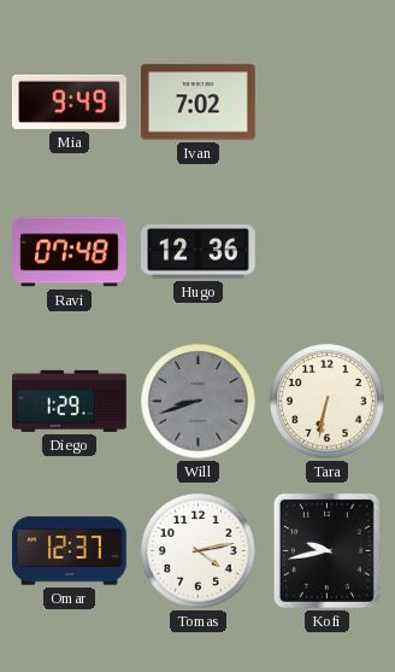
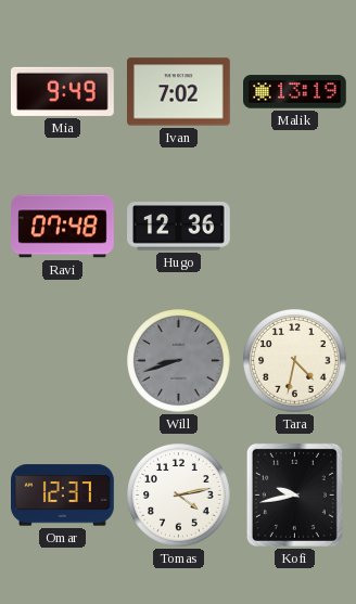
Malik: none -> 13:19
Diego: 1:29 -> none
Tara: 6:32 -> 4:32
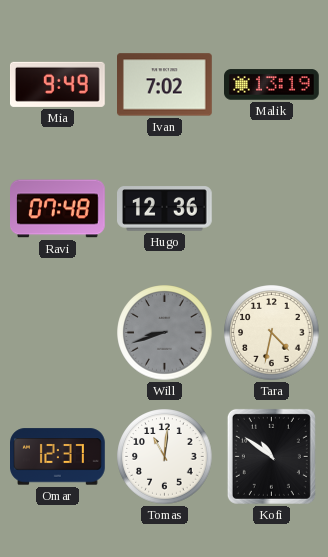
Tomas: 4:13 -> 11:01
Kofi: 9:43 -> 10:51
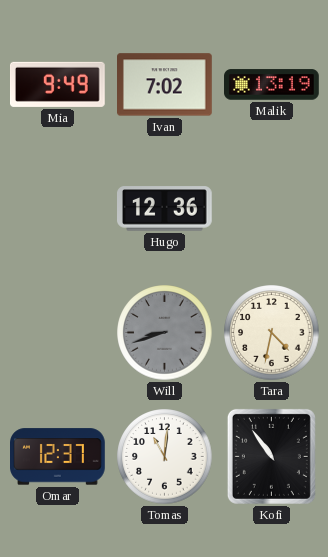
Ravi: 07:48 -> none
Kofi: 10:51 -> 10:54
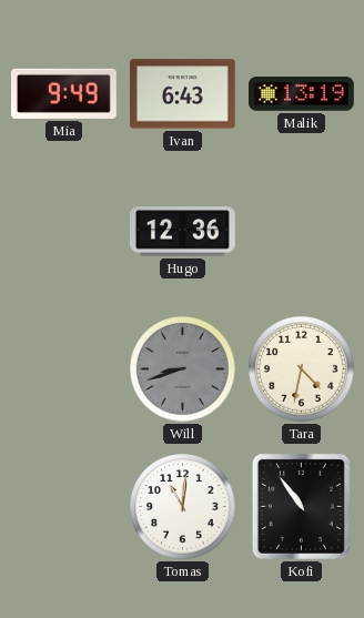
Ivan: 7:02 -> 6:43
Omar: 12:37 -> none
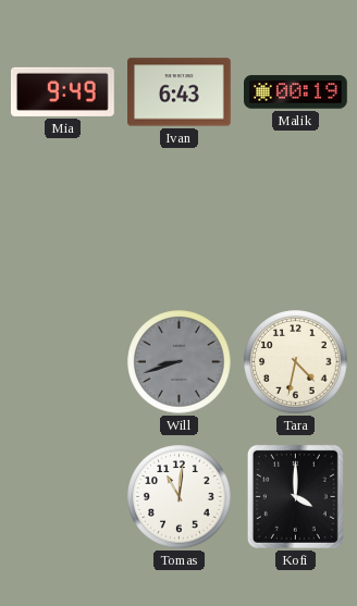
Malik: 13:19 -> 00:19
Hugo: 12:36 -> none
Kofi: 10:54 -> 4:00
